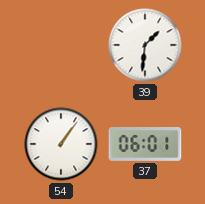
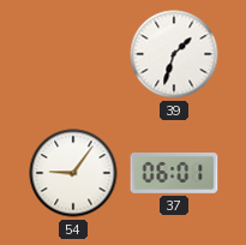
39: 1:31 -> 1:33
54: 1:06 -> 9:06
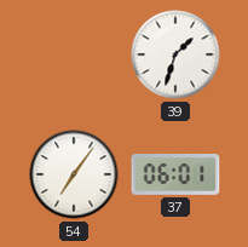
54: 9:06 -> 7:06
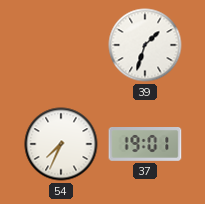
54: 7:06 -> 7:34
37: 06:01 -> 19:01
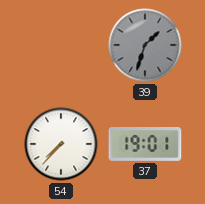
39 dial: white -> grey
54: 7:34 -> 7:37
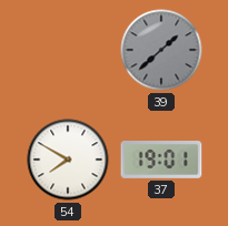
39: 1:33 -> 1:38
54: 7:37 -> 7:50
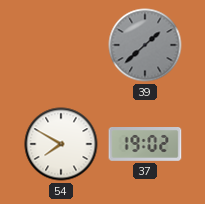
37: 19:01 -> 19:02
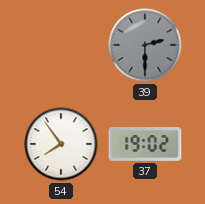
39: 1:38 -> 2:30
54: 7:50 -> 7:54
